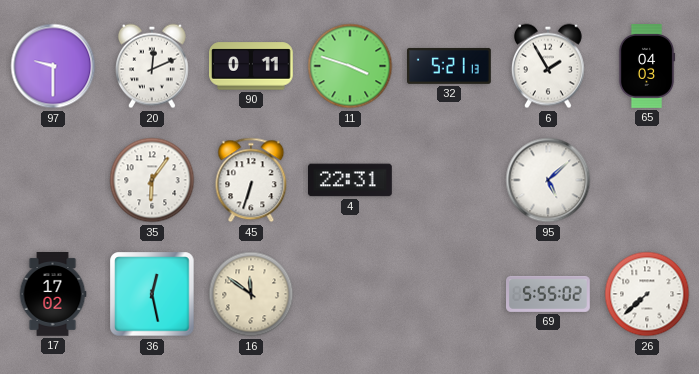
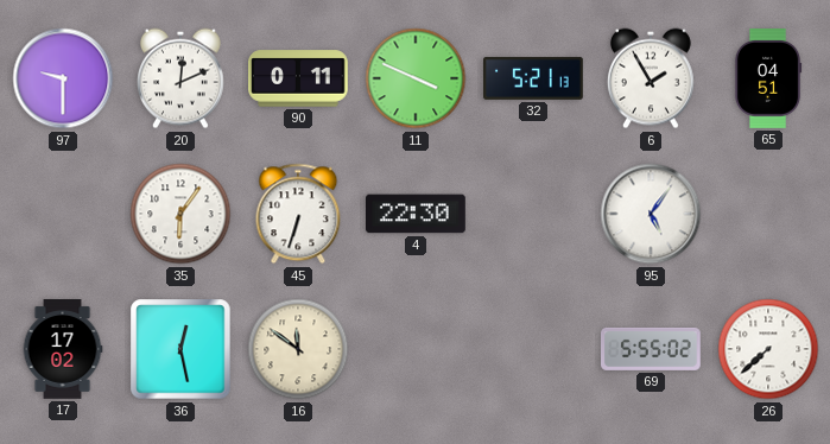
11: 3:48 -> 3:49
65: 04:03 -> 04:51
4: 22:31 -> 22:30
95: 5:08 -> 5:06
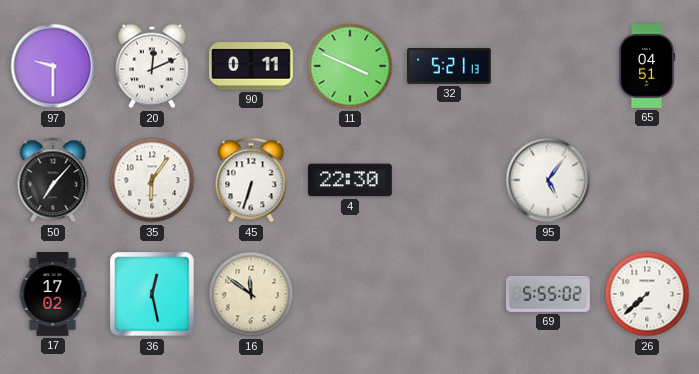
6: 1:55 -> none
50: none -> 7:07
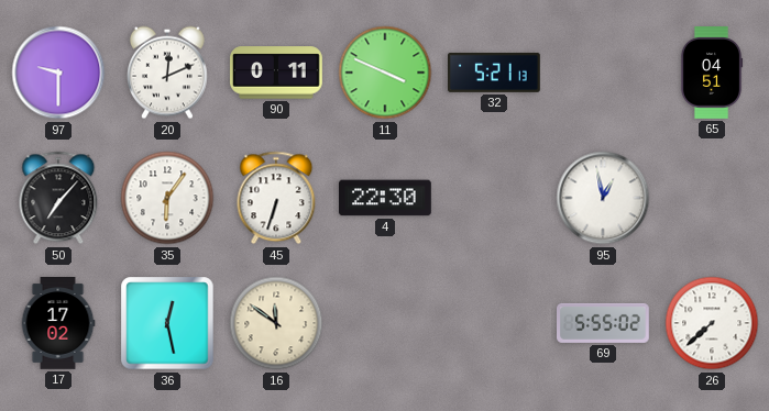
95: 5:06 -> 12:58
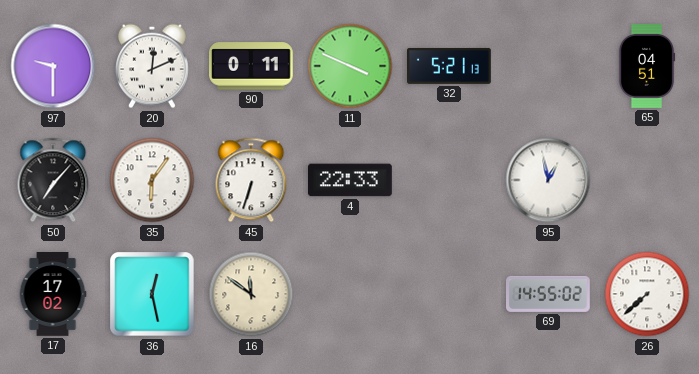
4: 22:30 -> 22:33
69: 5:55 -> 14:55
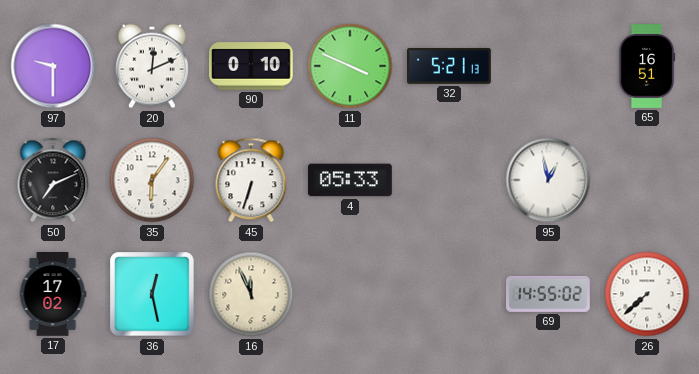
90: 0:11 -> 0:10
65: 04:51 -> 16:51
50: 7:07 -> 7:11
4: 22:33 -> 05:33
16: 11:51 -> 11:56
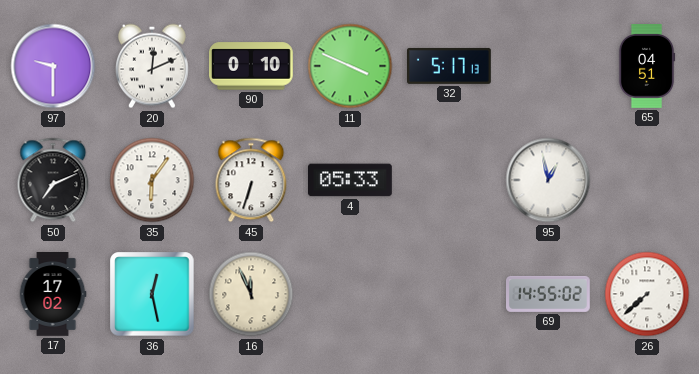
32: 5:21 -> 5:17
65: 16:51 -> 04:51
